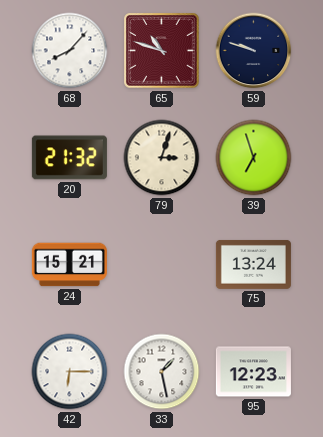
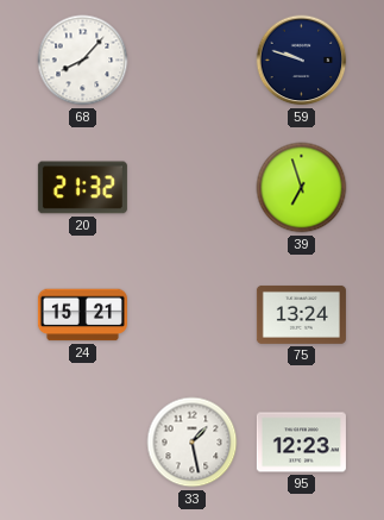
65: 10:48 -> none
79: 3:03 -> none
42: 6:15 -> none
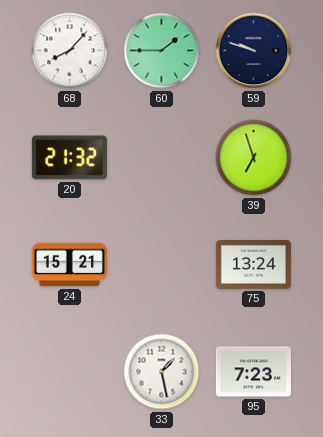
60: none -> 1:45
95: 12:23 -> 7:23
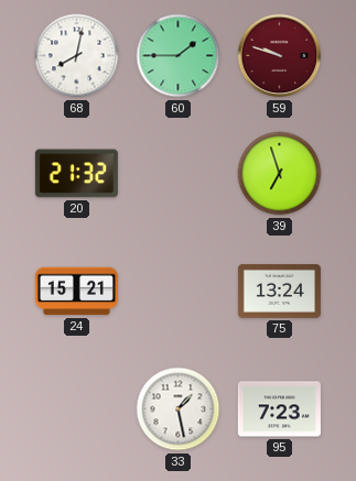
68: 8:07 -> 8:02
59 dial: navy -> burgundy
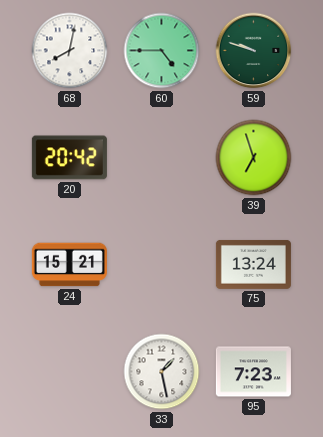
60: 1:45 -> 4:45
59 dial: burgundy -> green
20: 21:32 -> 20:42
